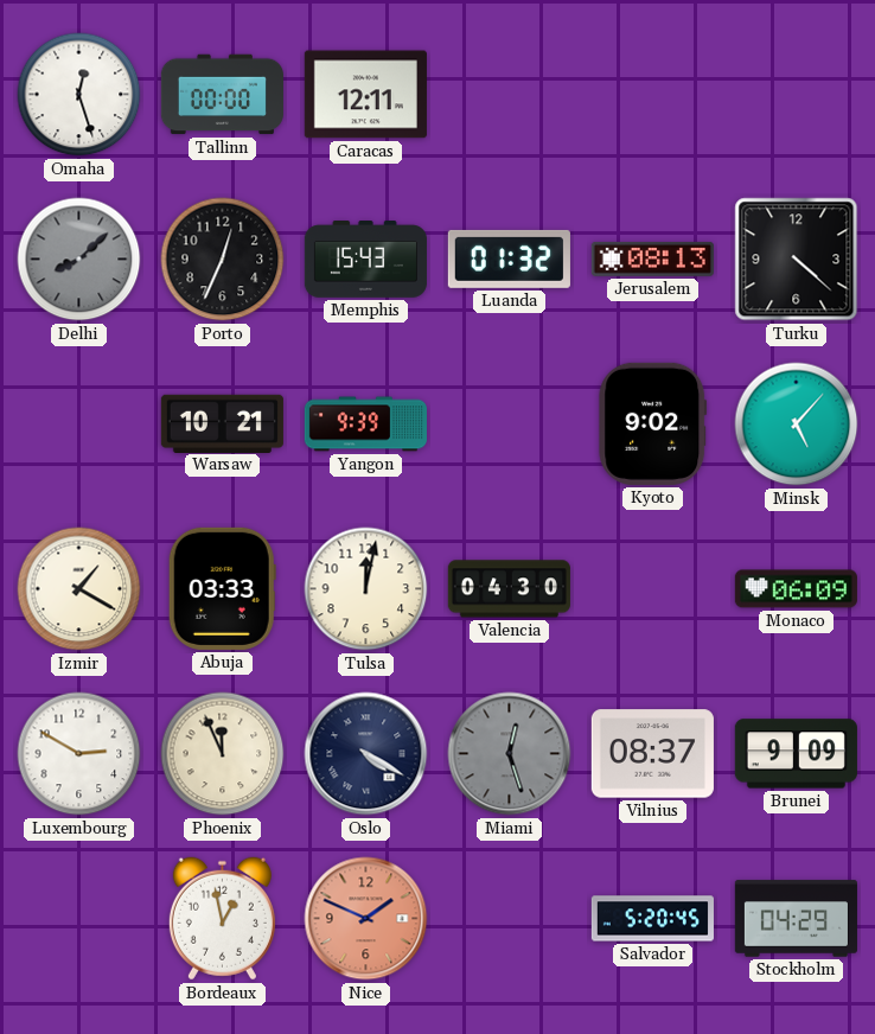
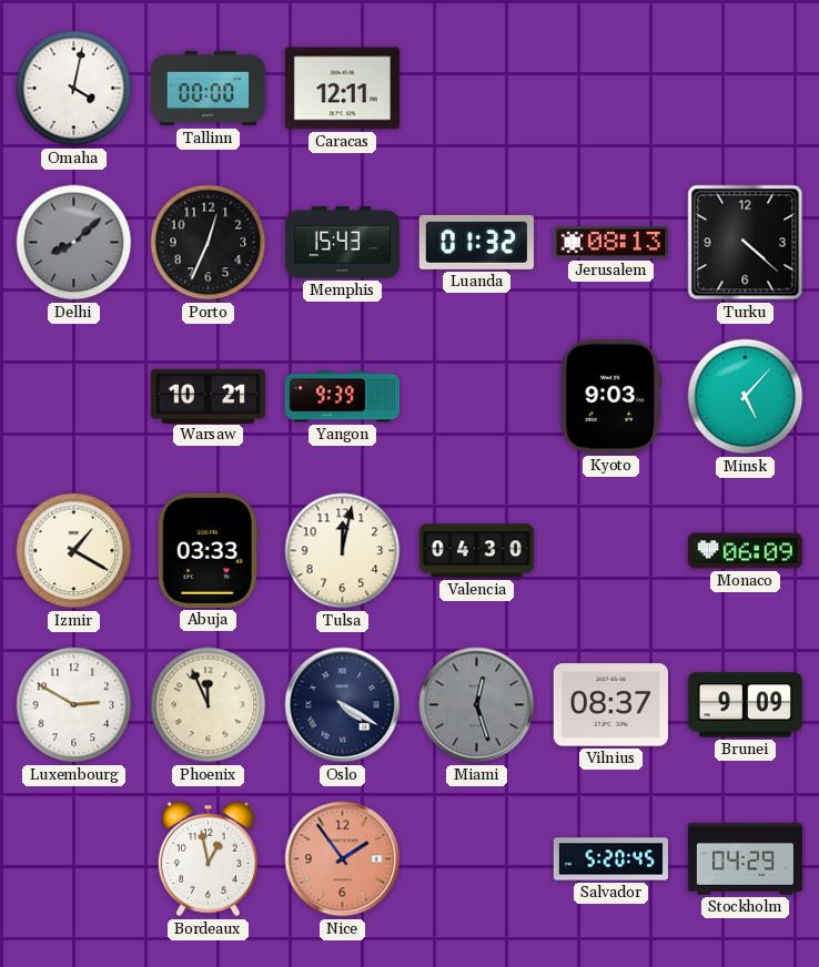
Omaha: 12:27 -> 4:02
Kyoto: 9:02 -> 9:03
Nice: 1:49 -> 1:54
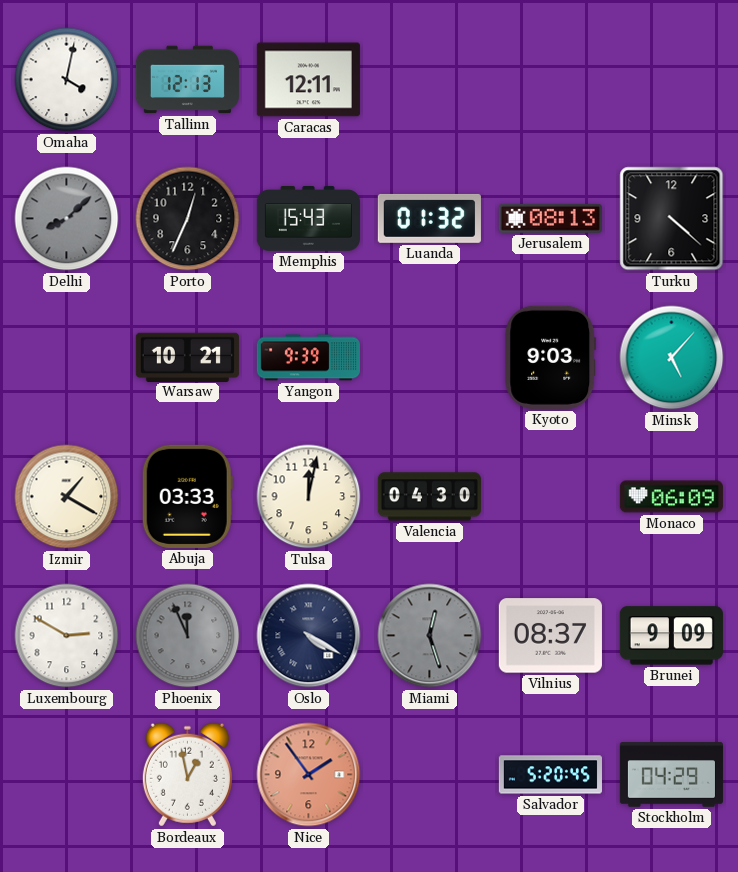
Tallinn: 00:00 -> 12:13
Phoenix dial: cream -> grey
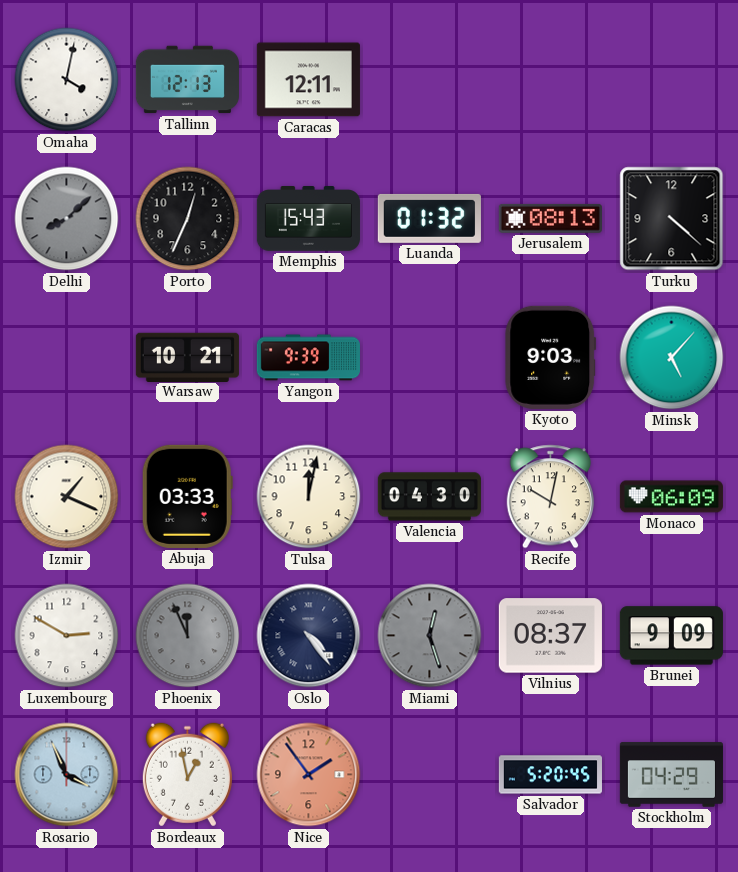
Izmir: 1:20 -> 1:19
Recife: none -> 10:02
Oslo: 4:20 -> 4:24
Rosario: none -> 3:56
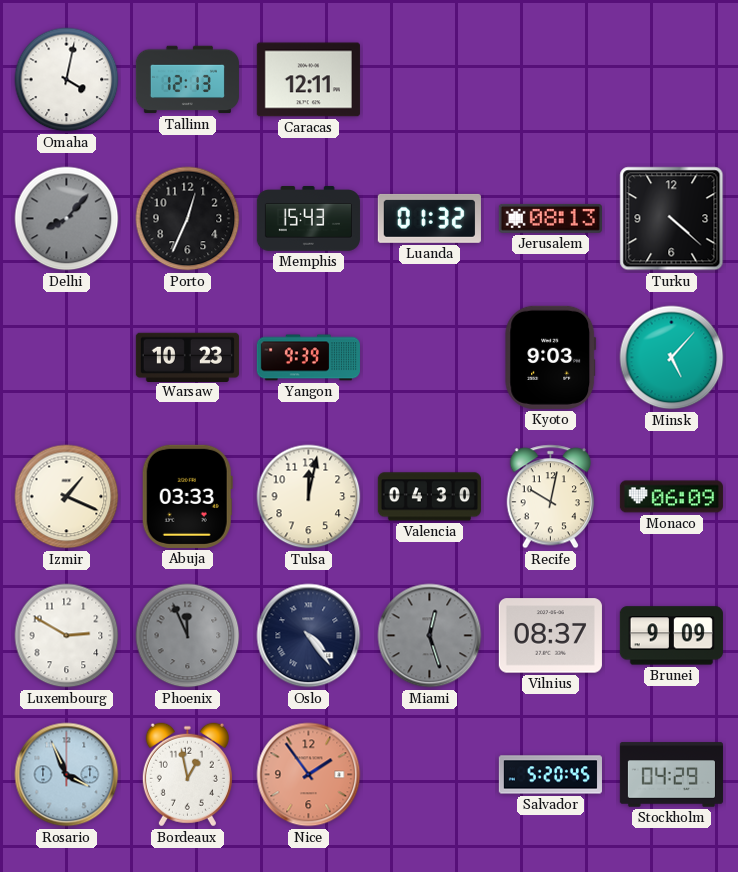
Delhi: 8:08 -> 8:07
Warsaw: 10:21 -> 10:23
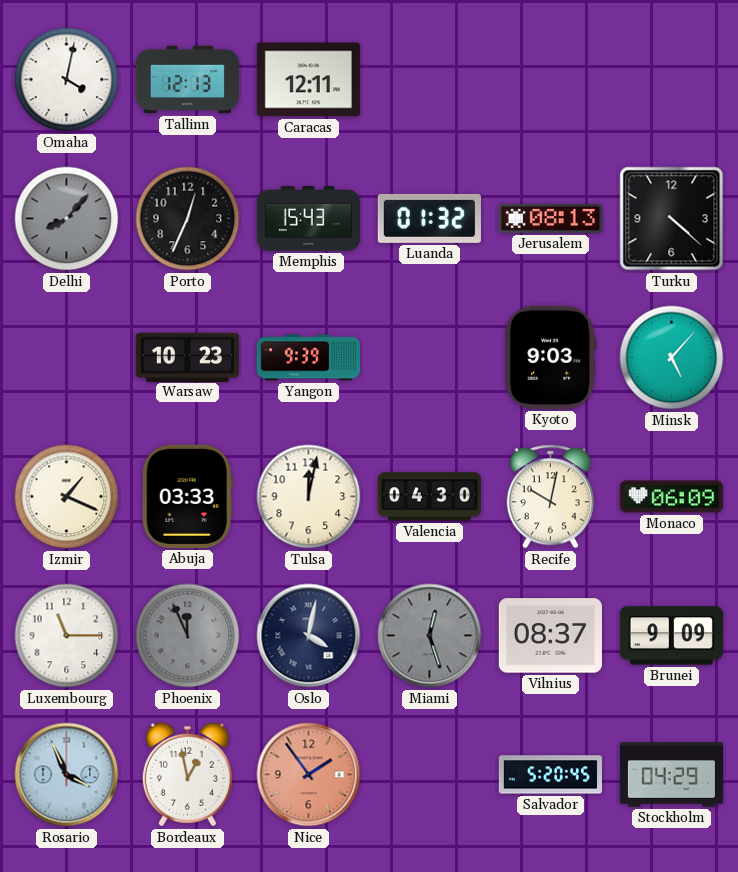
Luxembourg: 2:50 -> 11:15
Oslo: 4:24 -> 4:02
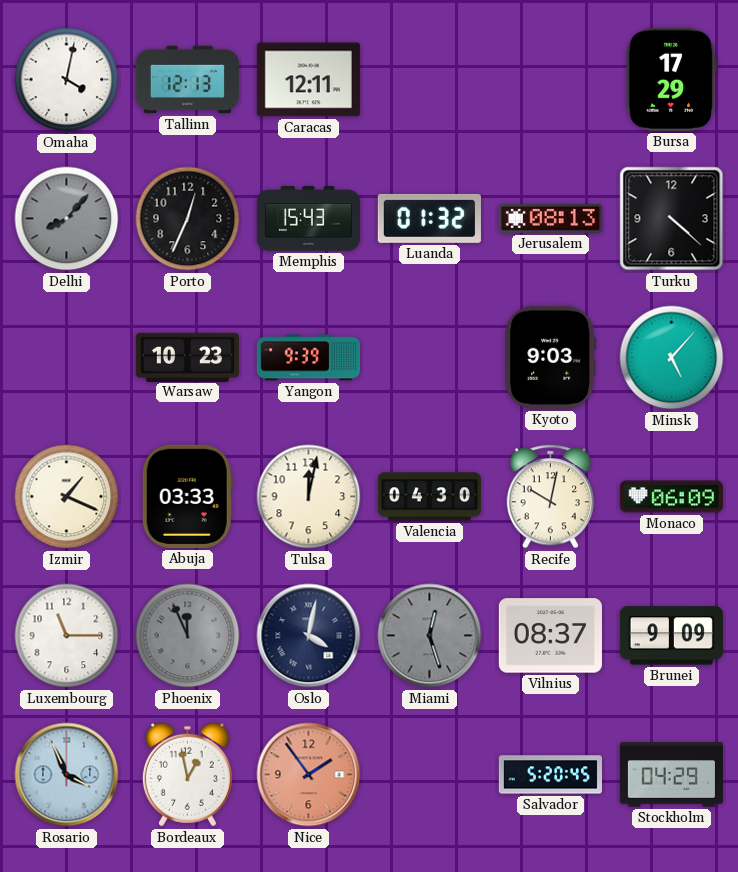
Bursa: none -> 17:29
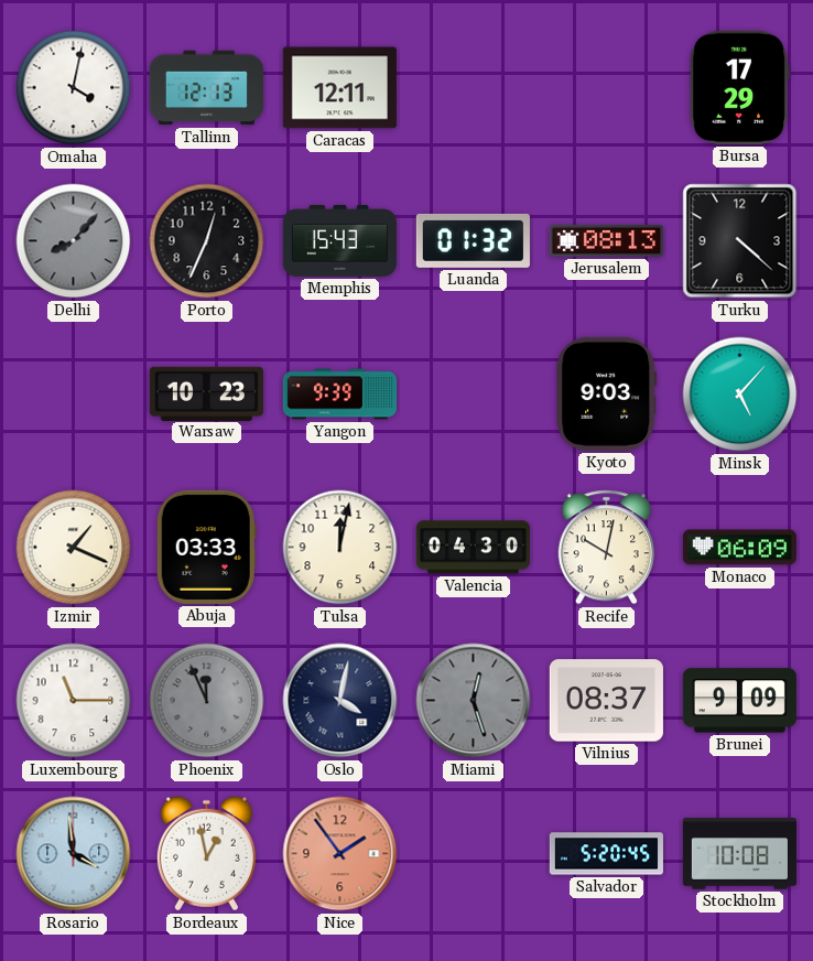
Rosario: 3:56 -> 3:59
Stockholm: 04:29 -> 10:08
